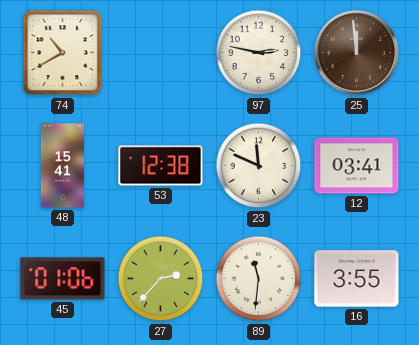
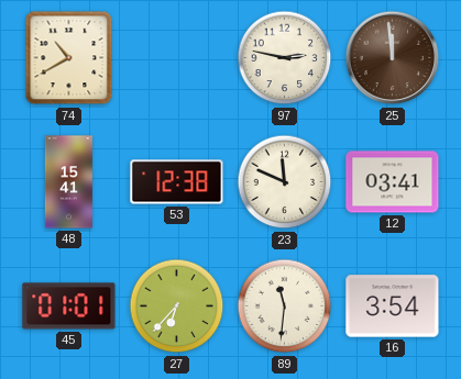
45: 01:06 -> 01:01
27: 2:37 -> 6:37
16: 3:55 -> 3:54
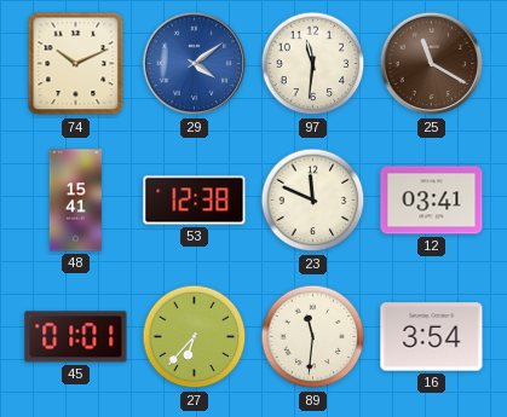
74: 10:40 -> 10:11
29: none -> 4:09
97: 2:47 -> 11:31
25: 11:59 -> 11:20
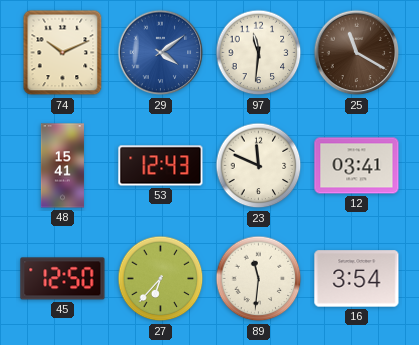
53: 12:38 -> 12:43
45: 01:01 -> 12:50
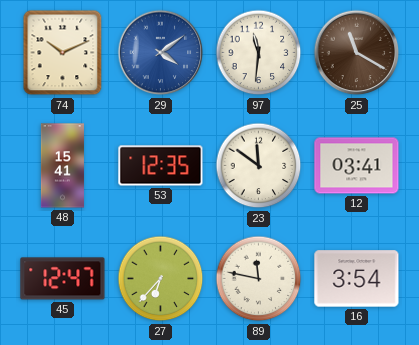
53: 12:43 -> 12:35
23: 11:49 -> 11:51
45: 12:50 -> 12:47
89: 11:31 -> 11:47
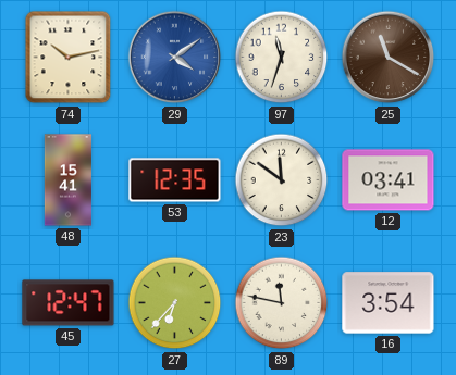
74: 10:11 -> 10:13
97: 11:31 -> 11:33
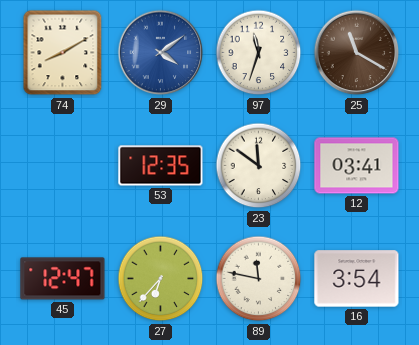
74: 10:13 -> 8:10
48: 15:41 -> none
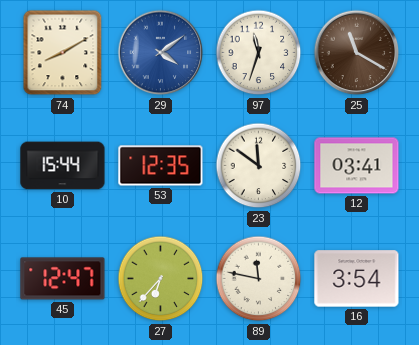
10: none -> 15:44
